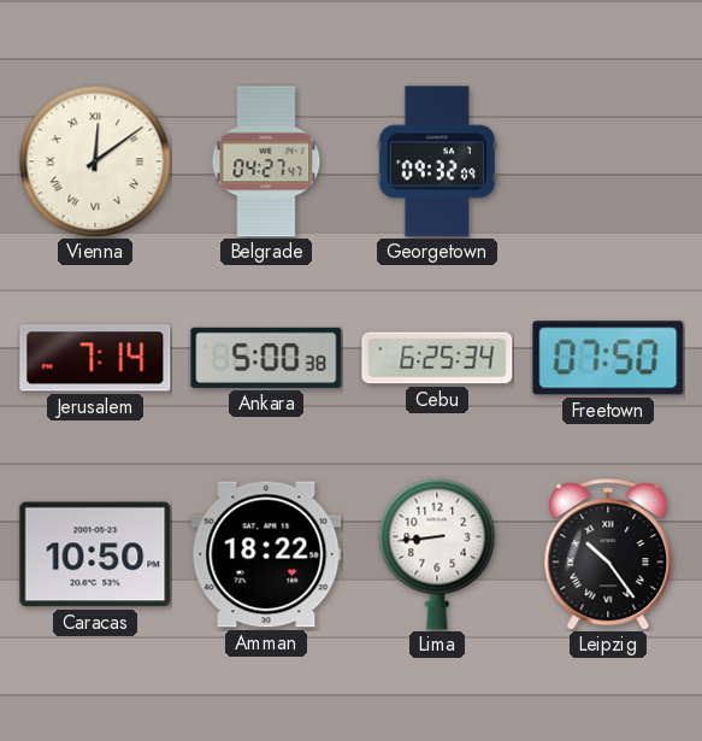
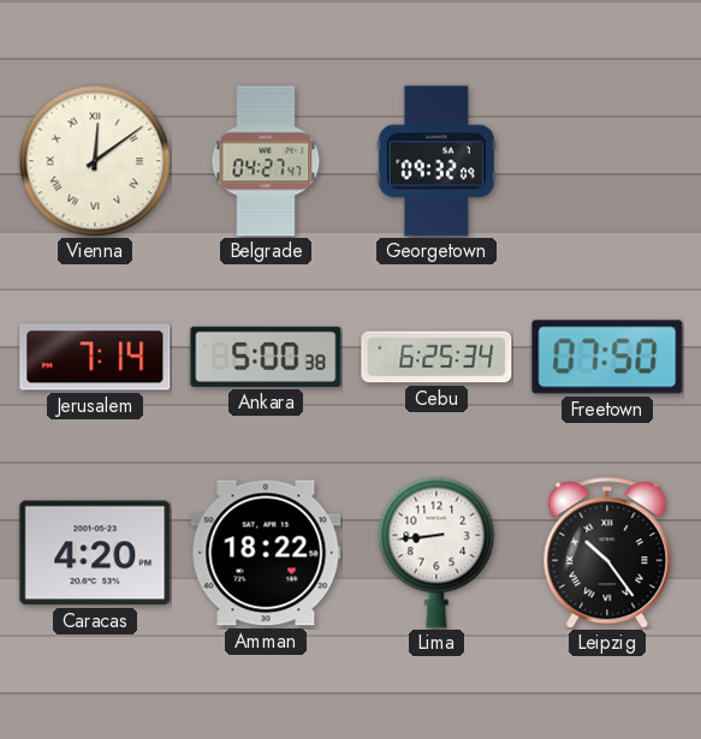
Caracas: 10:50 -> 4:20
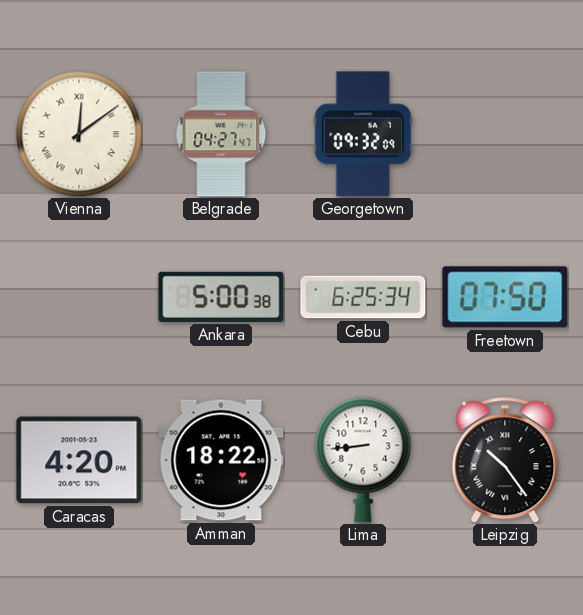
Jerusalem: 7:14 -> none
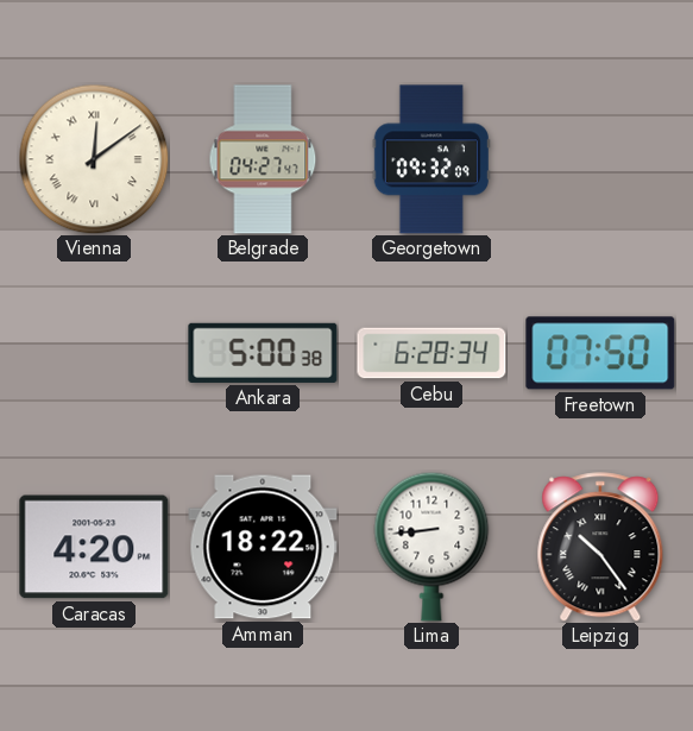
Cebu: 6:25 -> 6:28
